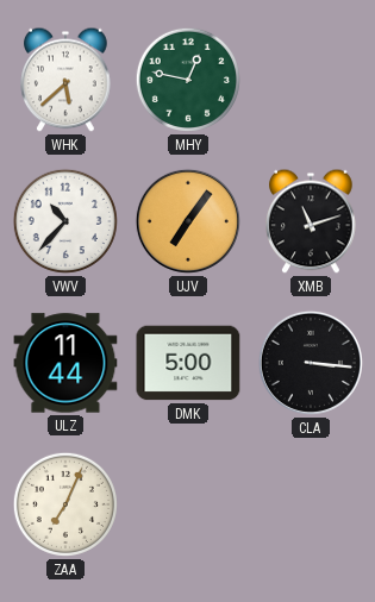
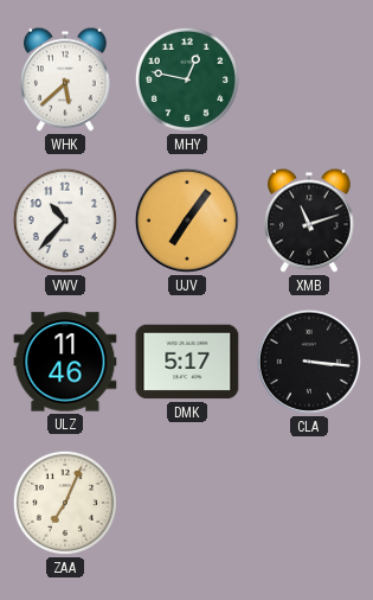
ULZ: 11:44 -> 11:46
DMK: 5:00 -> 5:17
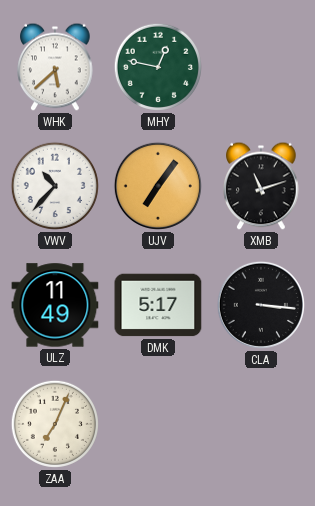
ULZ: 11:46 -> 11:49
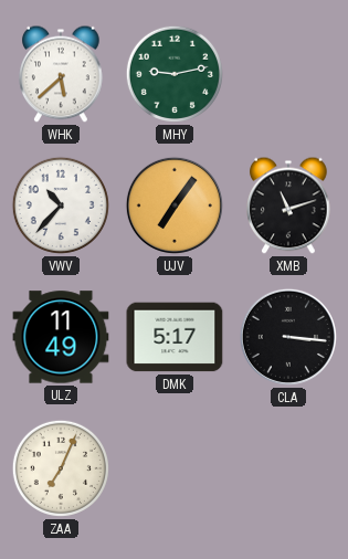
MHY: 12:47 -> 9:13
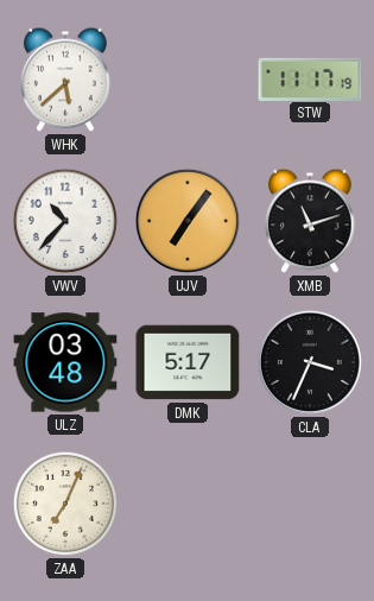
MHY: 9:13 -> none
STW: none -> 11:17
ULZ: 11:49 -> 03:48
CLA: 3:16 -> 3:34
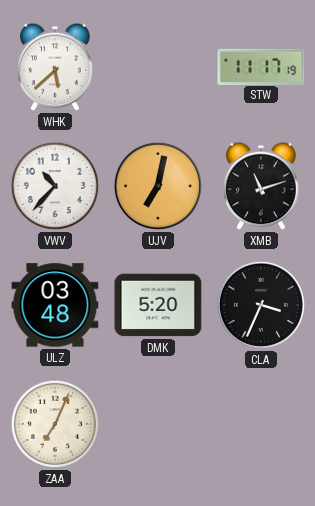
UJV: 7:06 -> 7:02
DMK: 5:17 -> 5:20
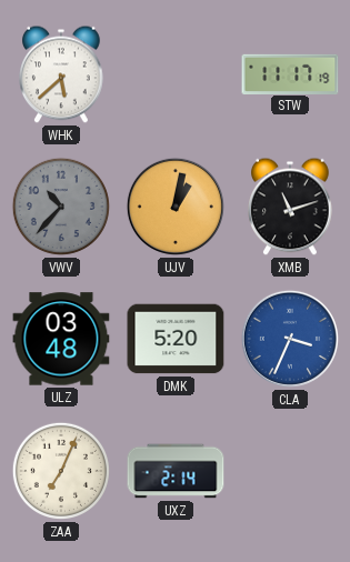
VWV dial: white -> grey
UJV: 7:02 -> 1:02
CLA dial: black -> blue
UXZ: none -> 2:14
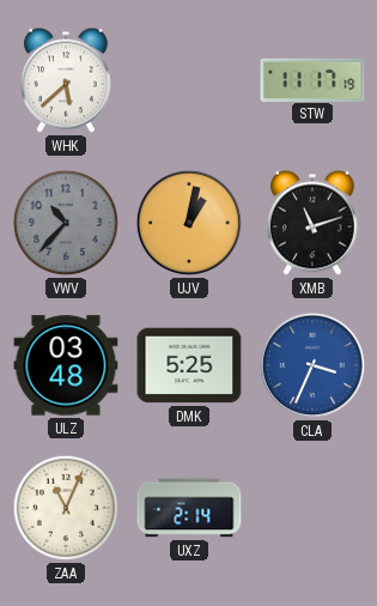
DMK: 5:20 -> 5:25
ZAA: 7:04 -> 11:04
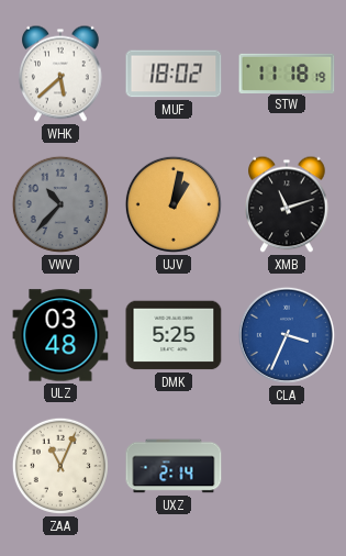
MUF: none -> 18:02
STW: 11:17 -> 11:18
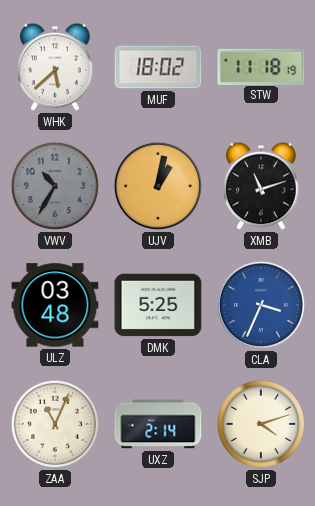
VWV: 10:37 -> 10:35
SJP: none -> 4:12
